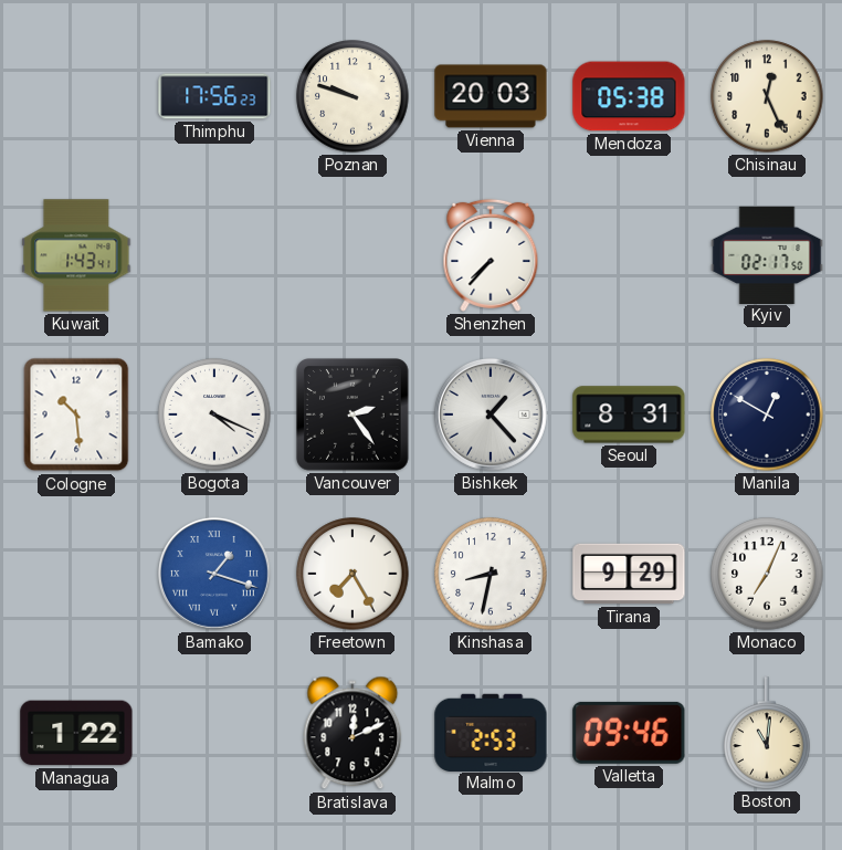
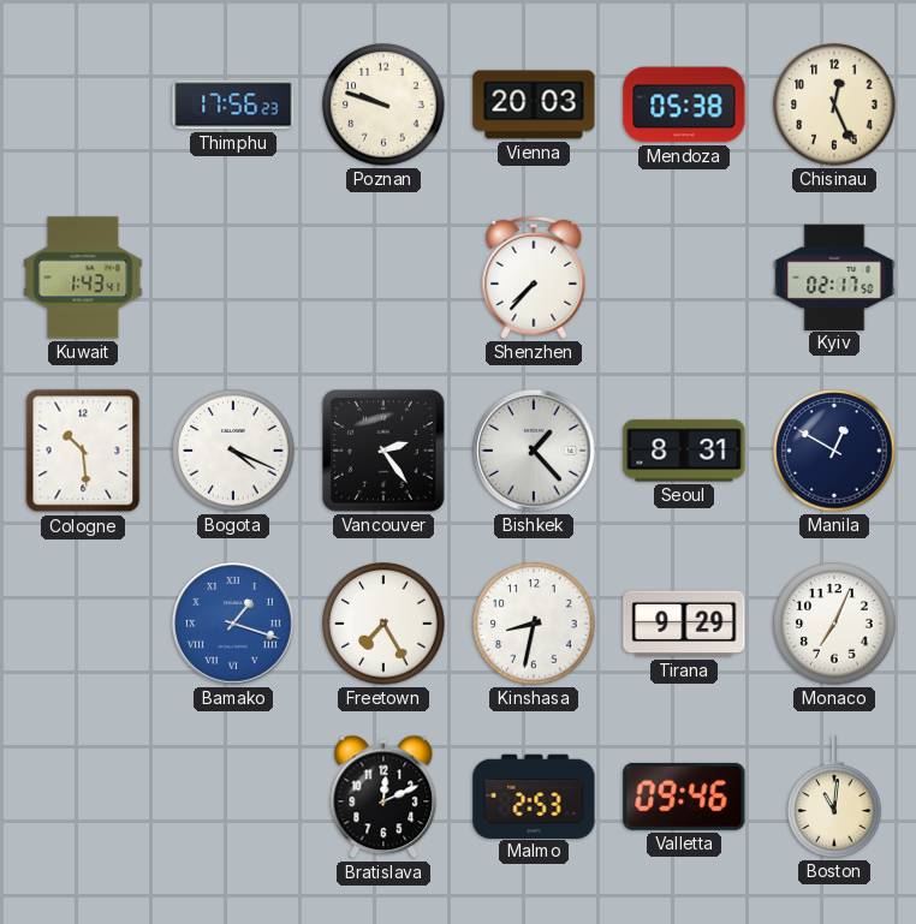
Managua: 1:22 -> none
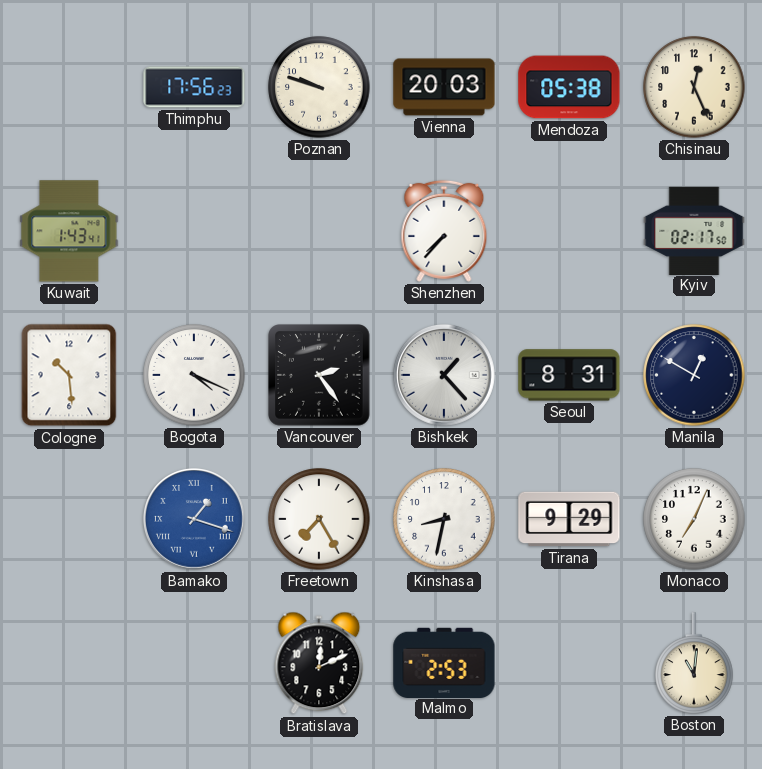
Valletta: 09:46 -> none
